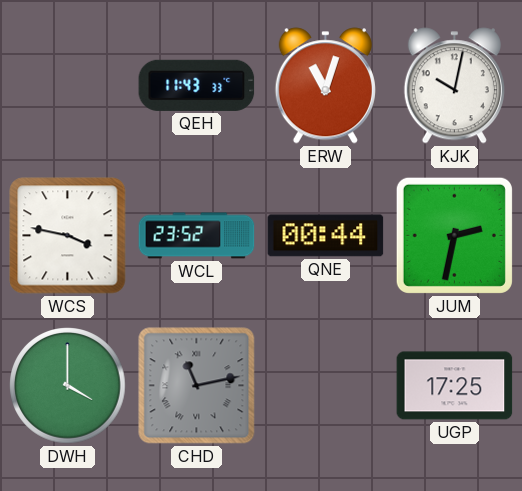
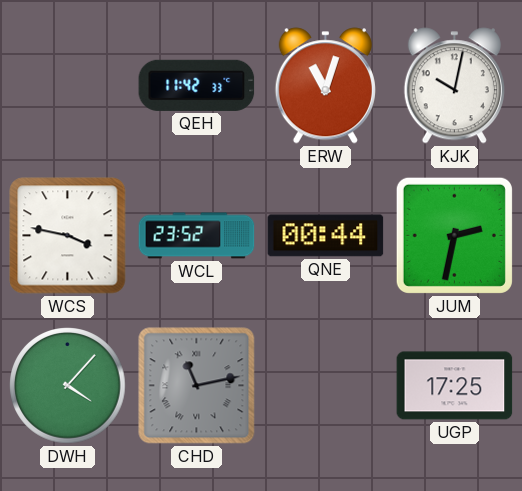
QEH: 11:43 -> 11:42
DWH: 4:00 -> 4:07
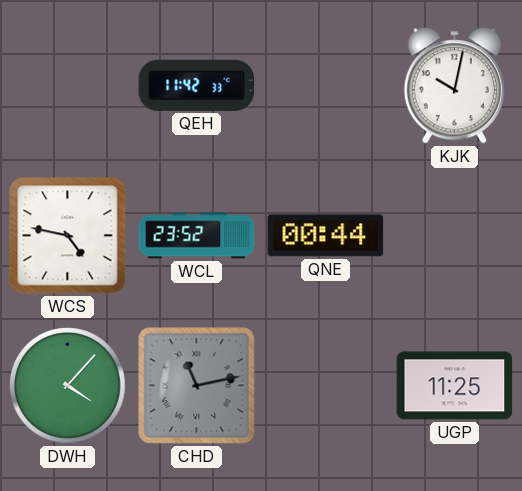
ERW: 11:03 -> none
WCS: 3:47 -> 4:47
JUM: 2:32 -> none
UGP: 17:25 -> 11:25
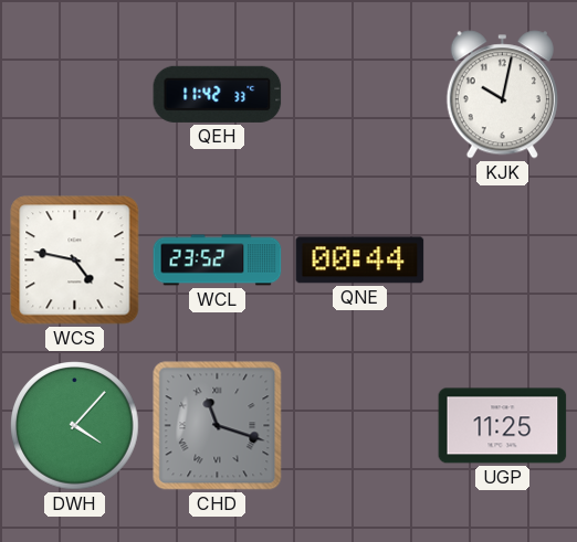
CHD: 11:13 -> 11:18
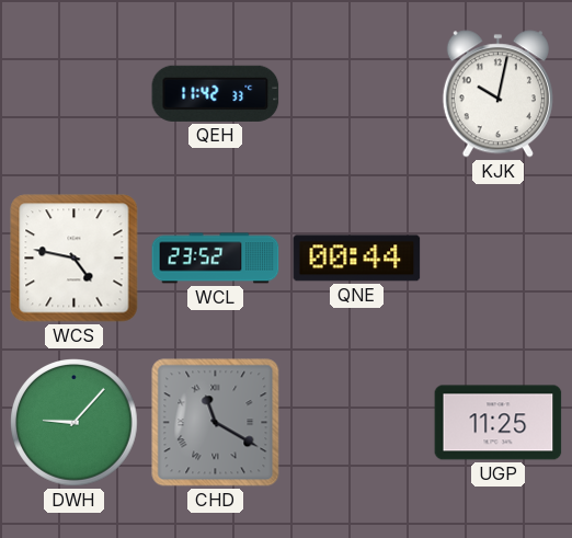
DWH: 4:07 -> 9:07
CHD: 11:18 -> 11:20
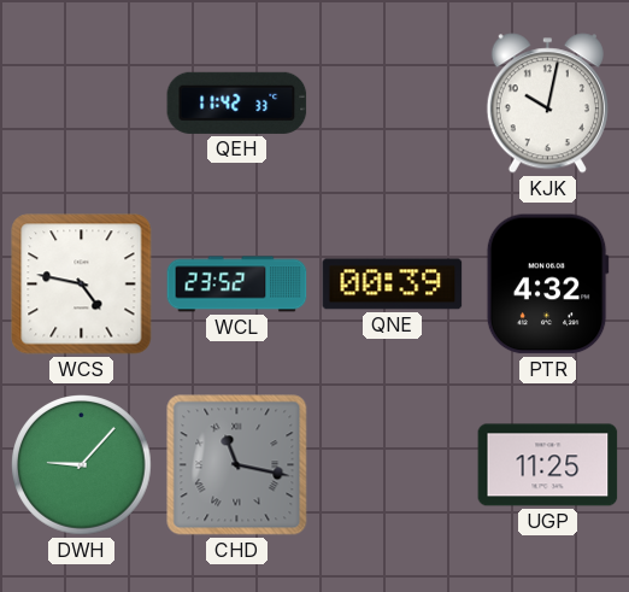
QNE: 00:44 -> 00:39
PTR: none -> 4:32
CHD: 11:20 -> 11:17
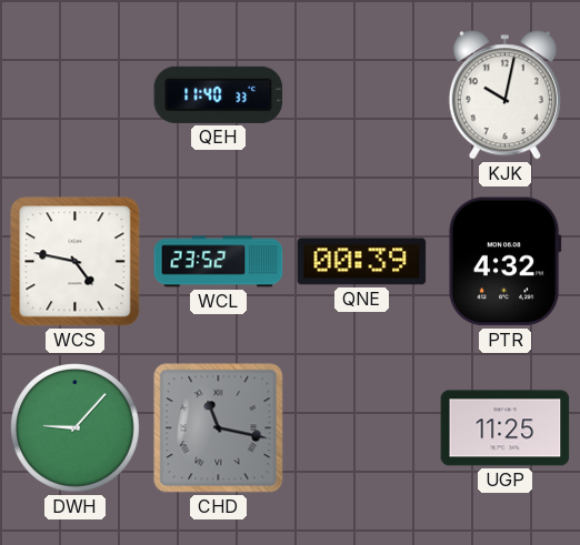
QEH: 11:42 -> 11:40
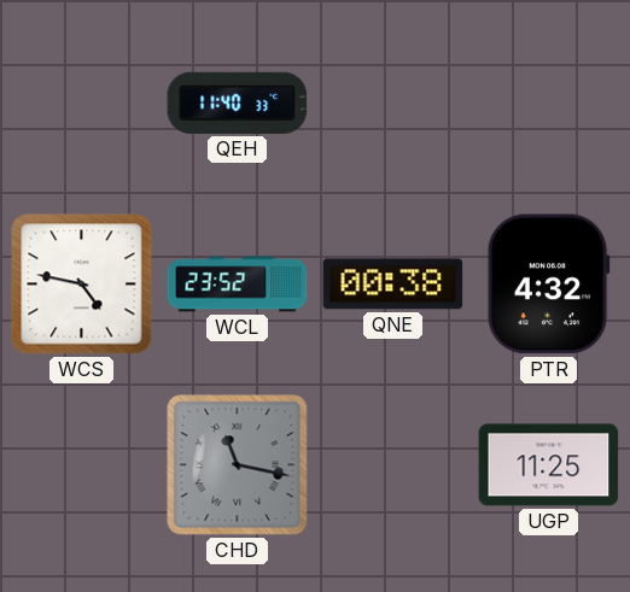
KJK: 10:02 -> none
QNE: 00:39 -> 00:38
DWH: 9:07 -> none
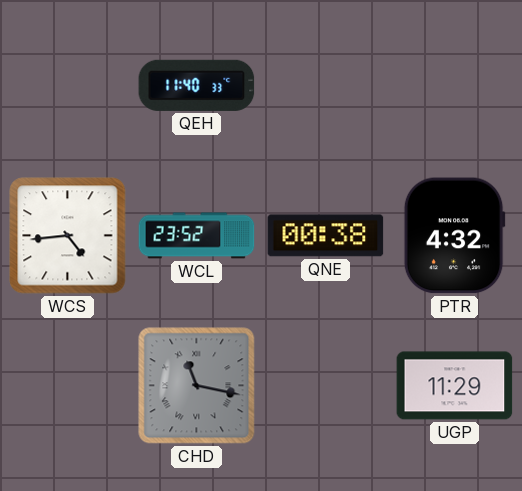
WCS: 4:47 -> 4:44
UGP: 11:25 -> 11:29
